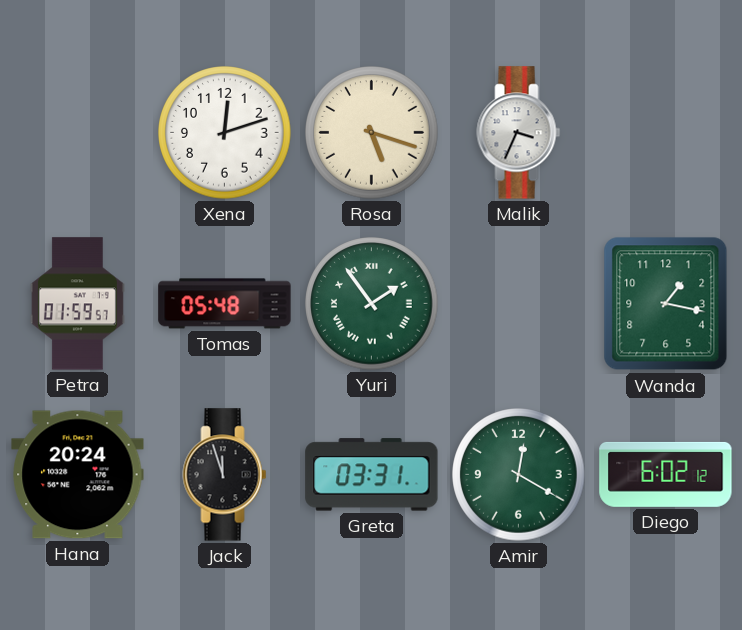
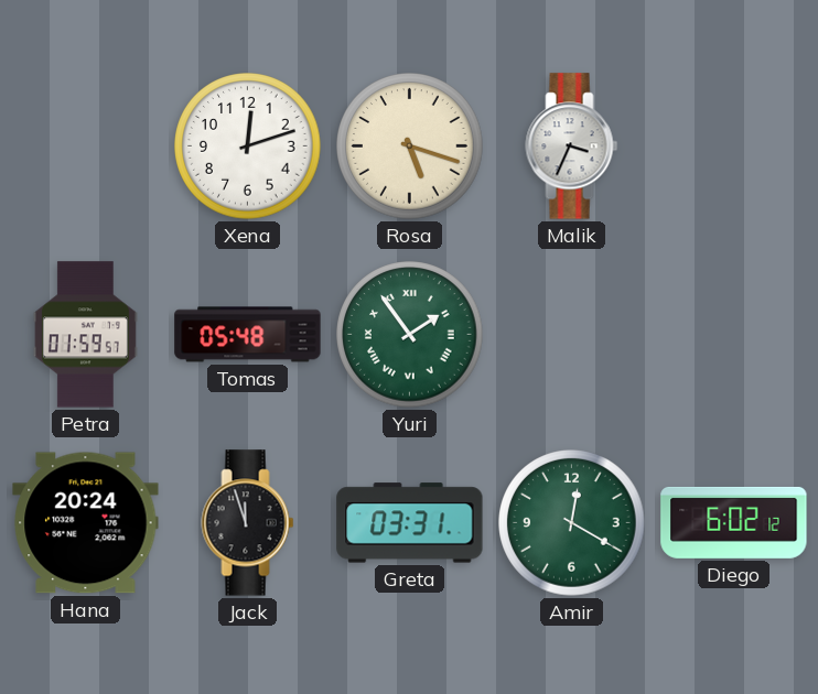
Wanda: 1:17 -> none
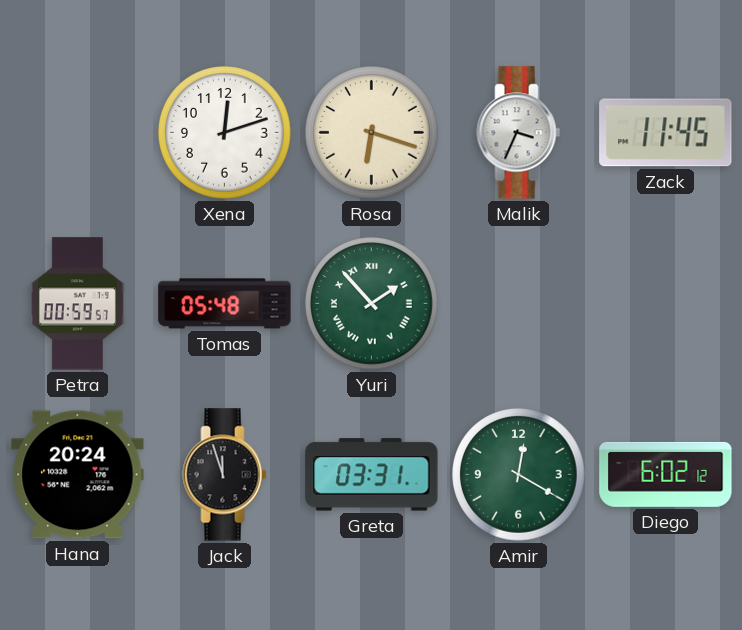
Rosa: 5:18 -> 6:18
Zack: none -> 11:45
Petra: 01:59 -> 00:59
Yuri: 1:54 -> 1:53
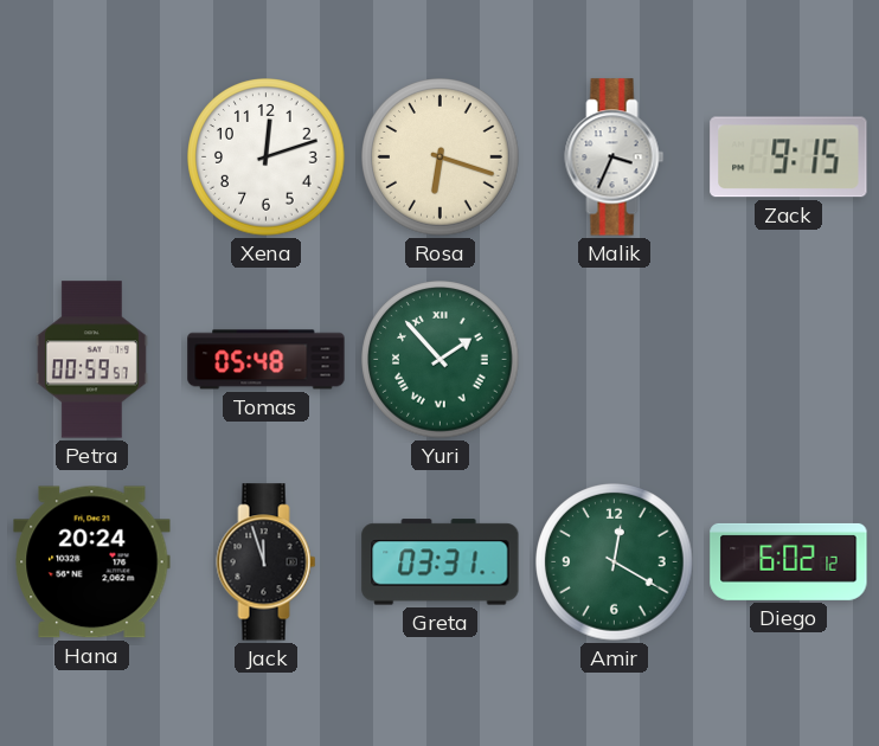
Zack: 11:45 -> 9:15
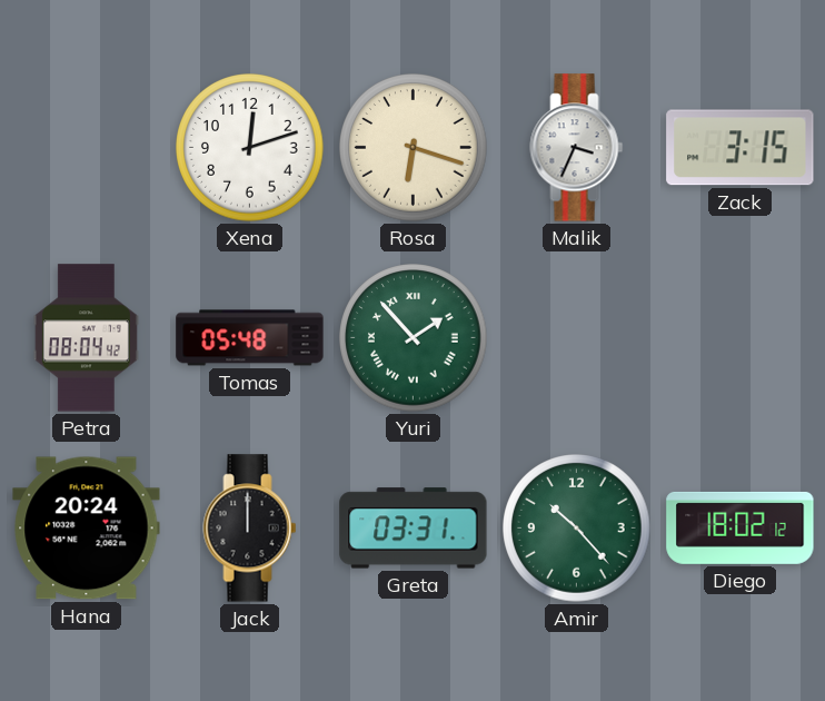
Zack: 9:15 -> 3:15
Petra: 00:59 -> 08:04
Jack: 11:57 -> 12:00
Amir: 12:20 -> 10:23
Diego: 6:02 -> 18:02
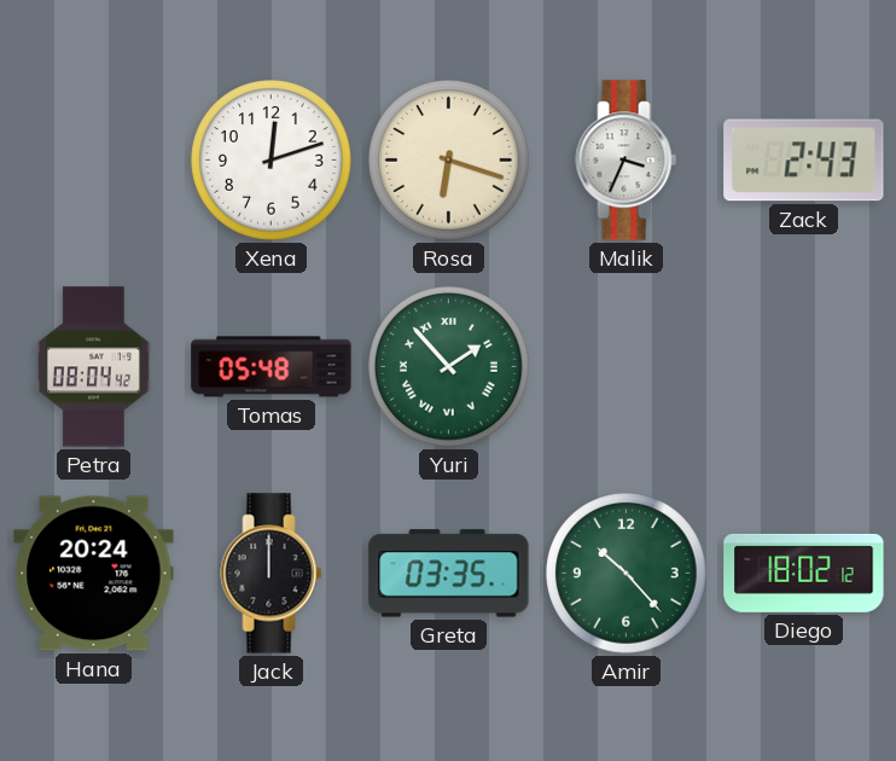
Zack: 3:15 -> 2:43
Greta: 03:31 -> 03:35
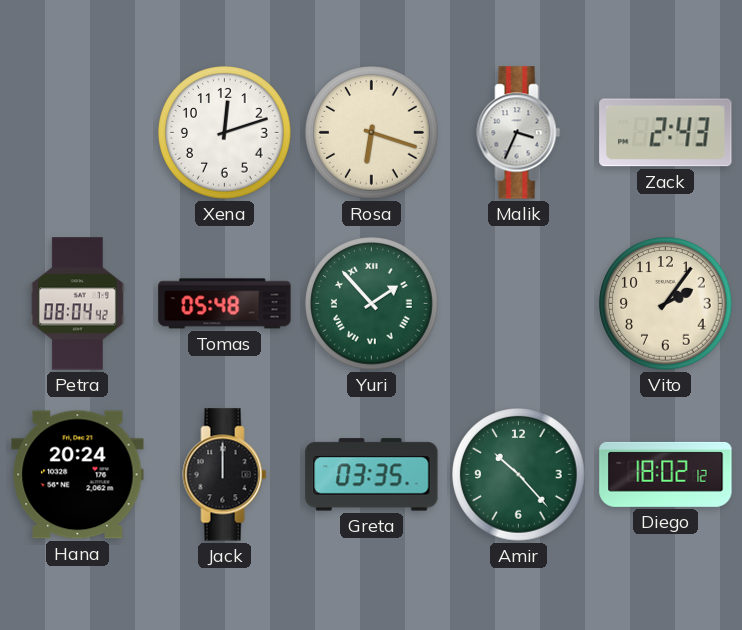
Vito: none -> 2:06
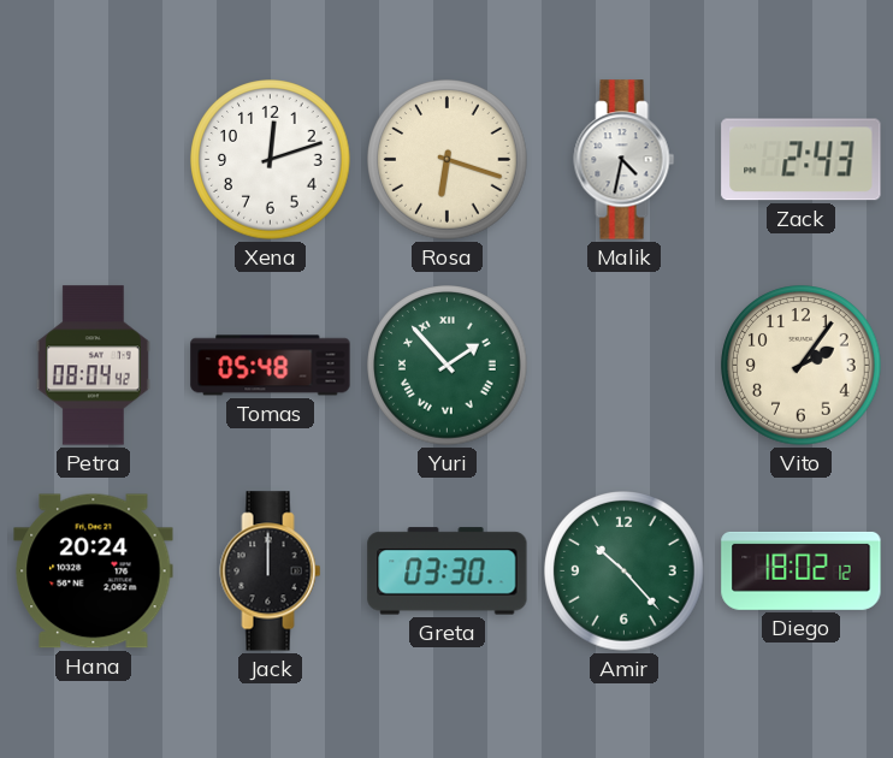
Malik: 3:34 -> 4:32
Greta: 03:35 -> 03:30
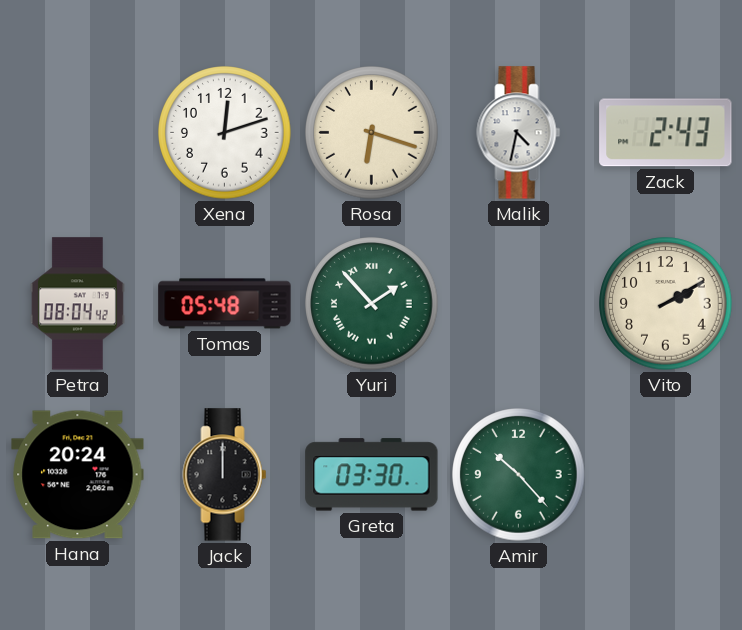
Vito: 2:06 -> 2:10
Diego: 18:02 -> none
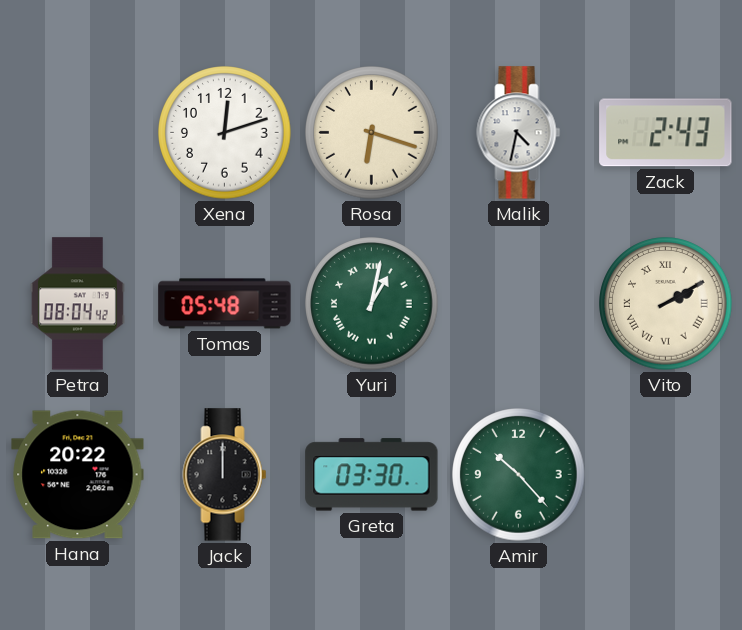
Yuri: 1:53 -> 1:02
Vito numerals: Arabic -> Roman
Hana: 20:24 -> 20:22
